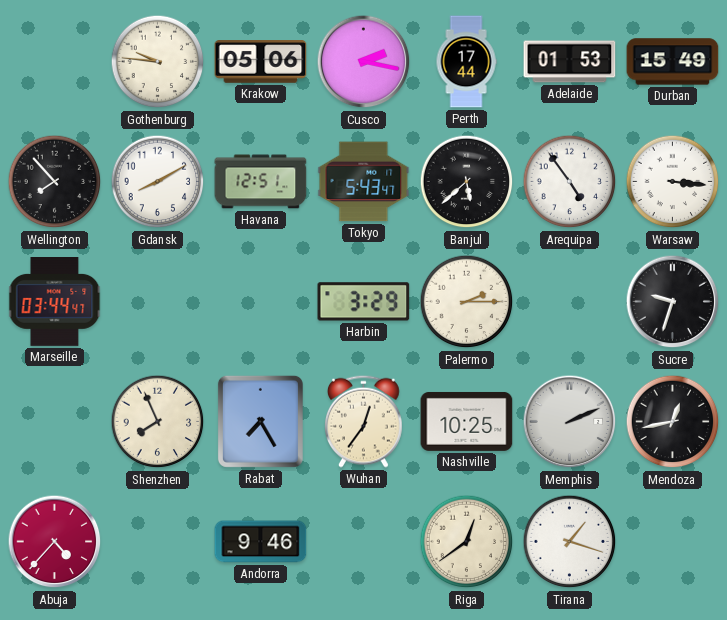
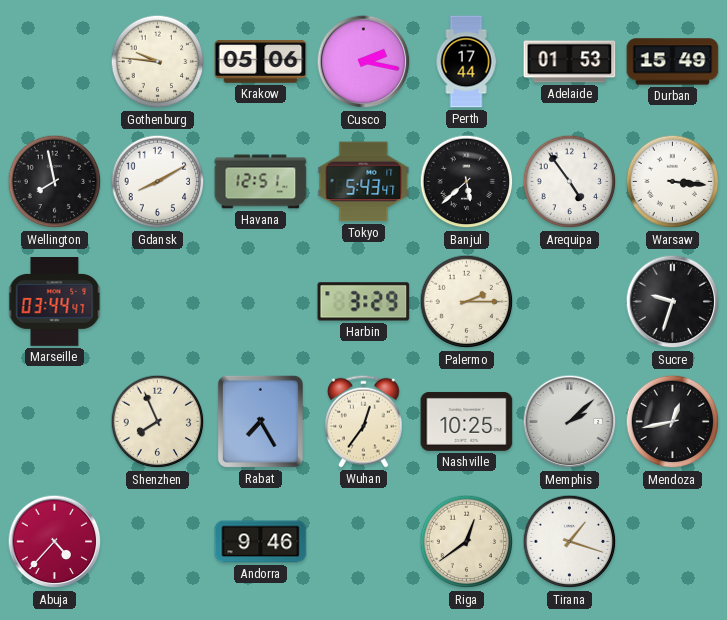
Wellington: 7:53 -> 7:58
Memphis: 2:11 -> 2:08
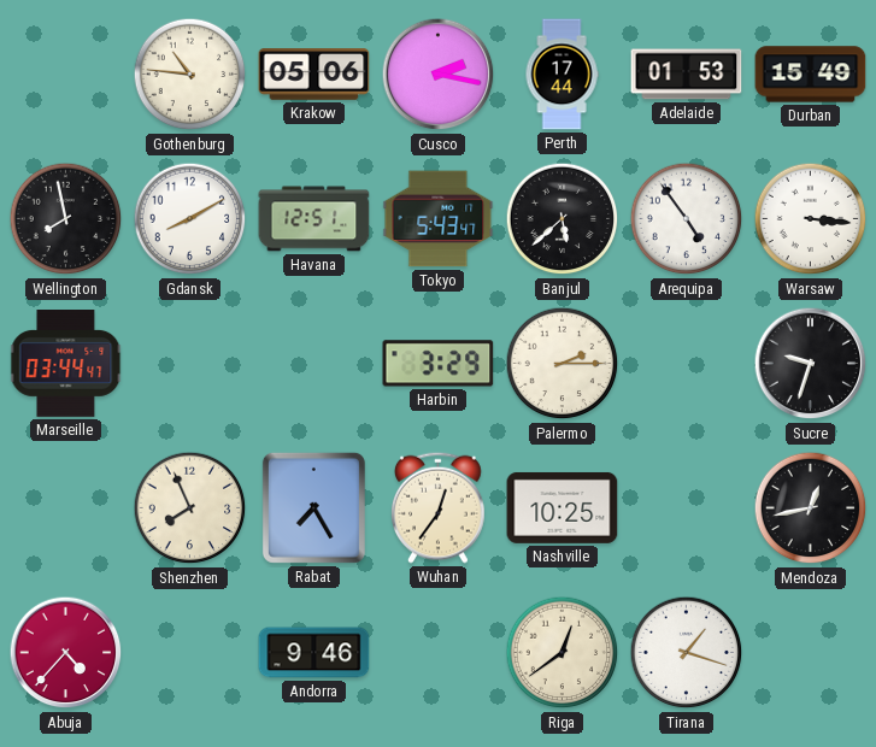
Gothenburg: 9:46 -> 10:46
Memphis: 2:08 -> none
